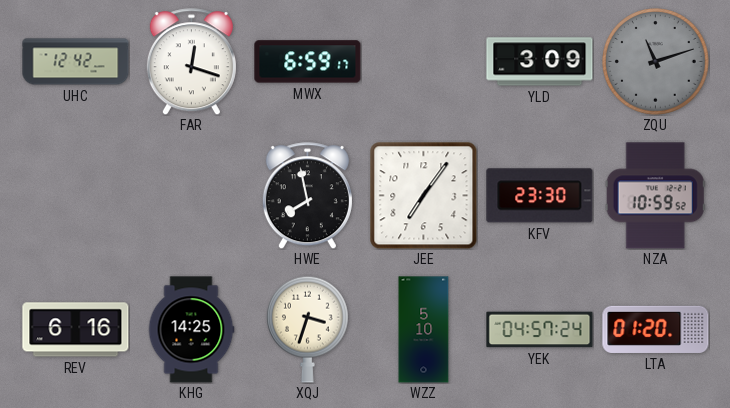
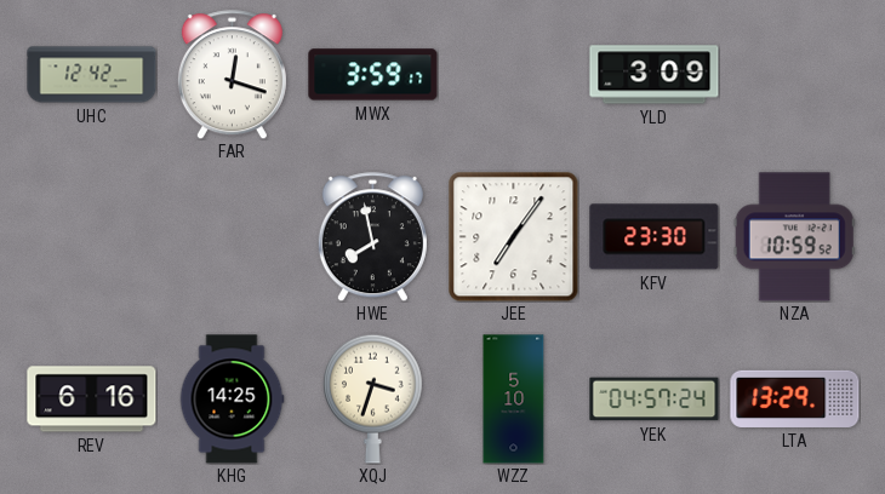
MWX: 6:59 -> 3:59
ZQU: 11:12 -> none
LTA: 01:20 -> 13:29
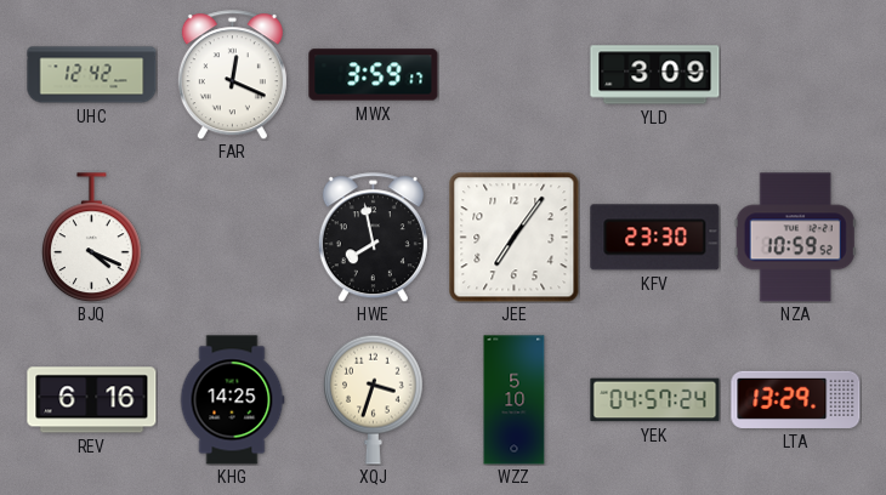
FAR: 12:18 -> 12:19
BJQ: none -> 4:19
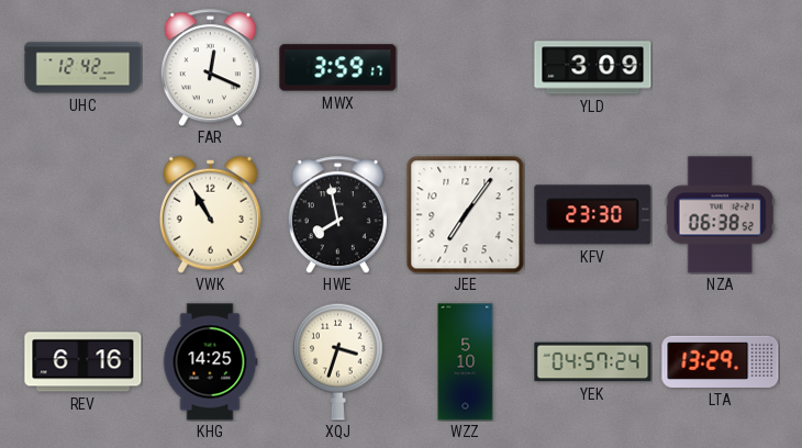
BJQ: 4:19 -> none
VWK: none -> 10:55
NZA: 10:59 -> 06:38
